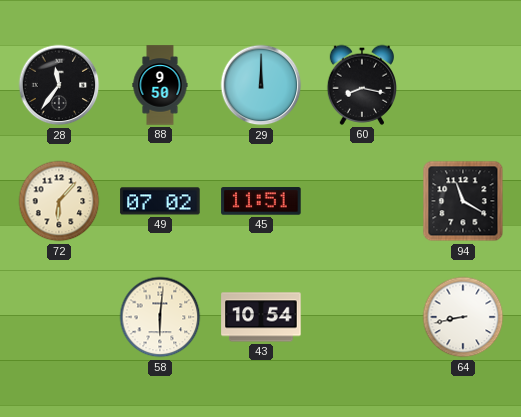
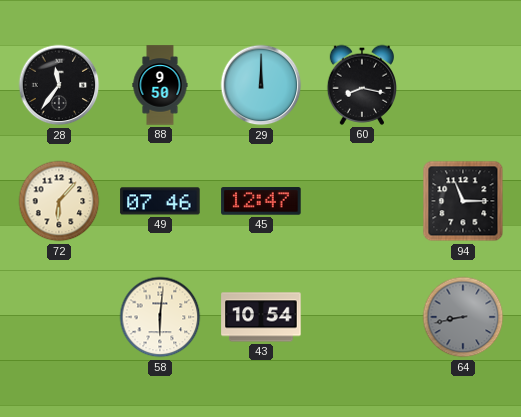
49: 07:02 -> 07:46
45: 11:51 -> 12:47
94: 11:20 -> 11:15
64 dial: white -> grey
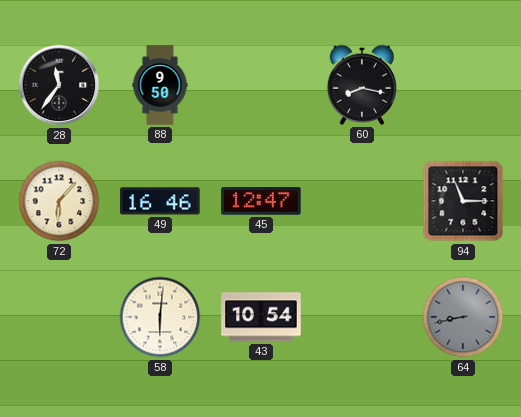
29: 12:00 -> none
49: 07:46 -> 16:46
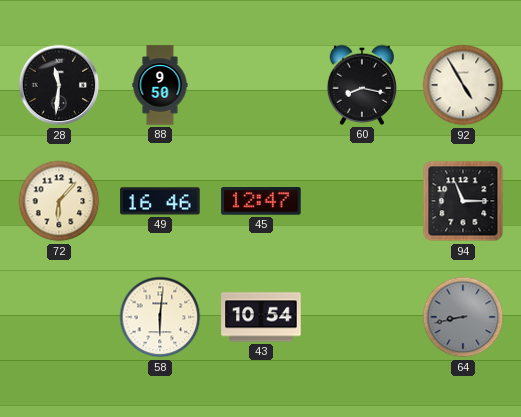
28: 11:36 -> 11:31
92: none -> 4:55
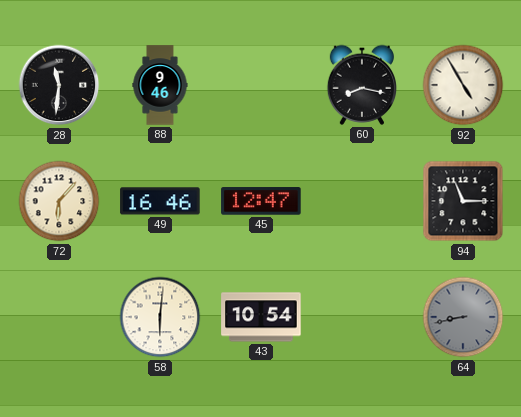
88: 9:50 -> 9:46
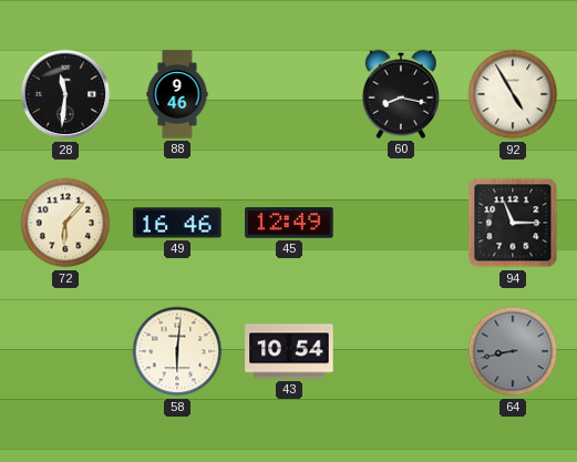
45: 12:47 -> 12:49
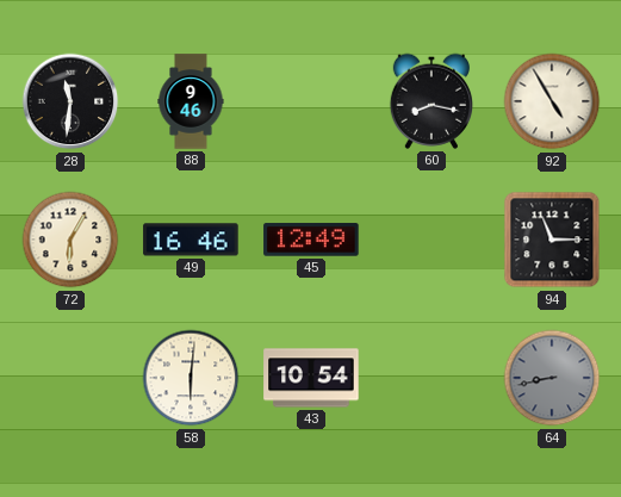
72: 6:07 -> 6:05
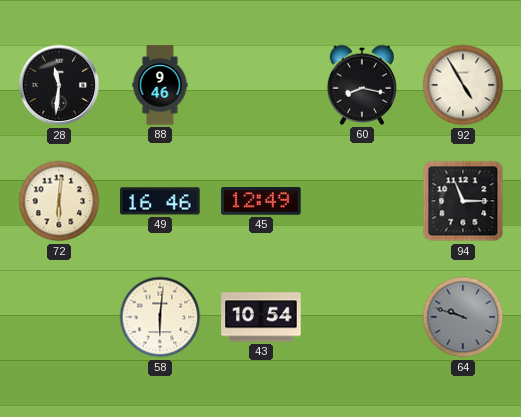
72: 6:05 -> 6:01
64: 8:43 -> 9:48
